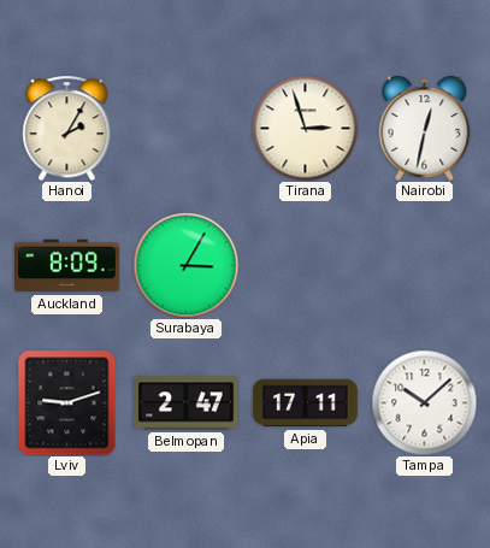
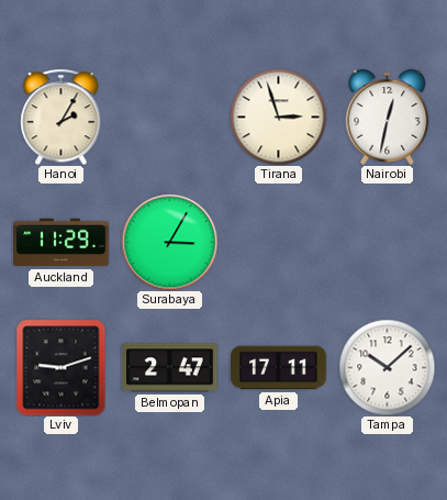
Auckland: 8:09 -> 11:29
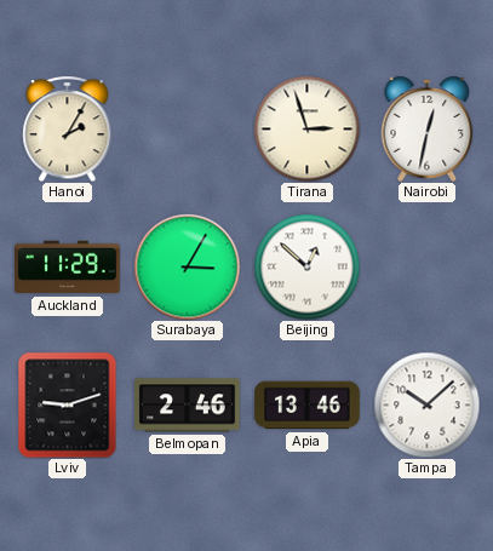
Beijing: none -> 12:52
Belmopan: 2:47 -> 2:46
Apia: 17:11 -> 13:46
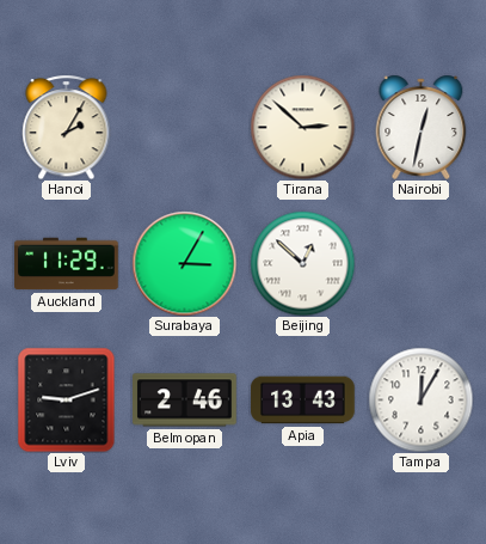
Tirana: 2:57 -> 2:52
Apia: 13:46 -> 13:43
Tampa: 10:08 -> 12:05
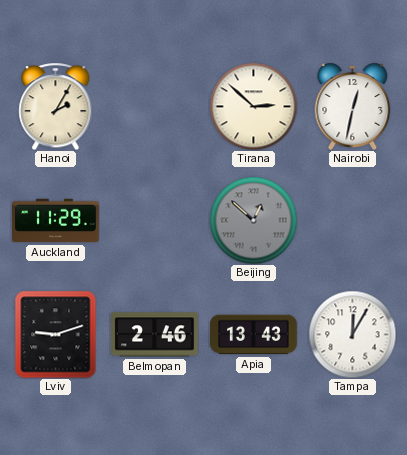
Surabaya: 3:05 -> none
Beijing dial: white -> grey
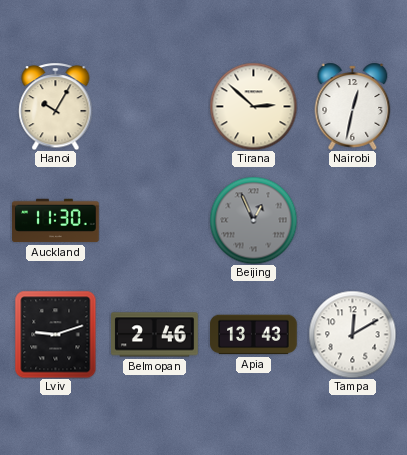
Hanoi: 2:05 -> 10:05
Auckland: 11:29 -> 11:30
Beijing: 12:52 -> 12:56
Tampa: 12:05 -> 12:10
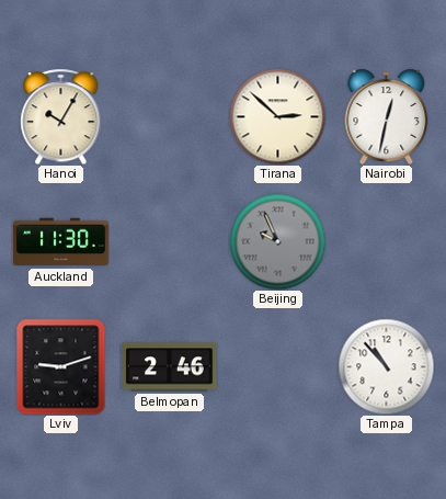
Beijing: 12:56 -> 9:56
Apia: 13:43 -> none
Tampa: 12:10 -> 10:53
